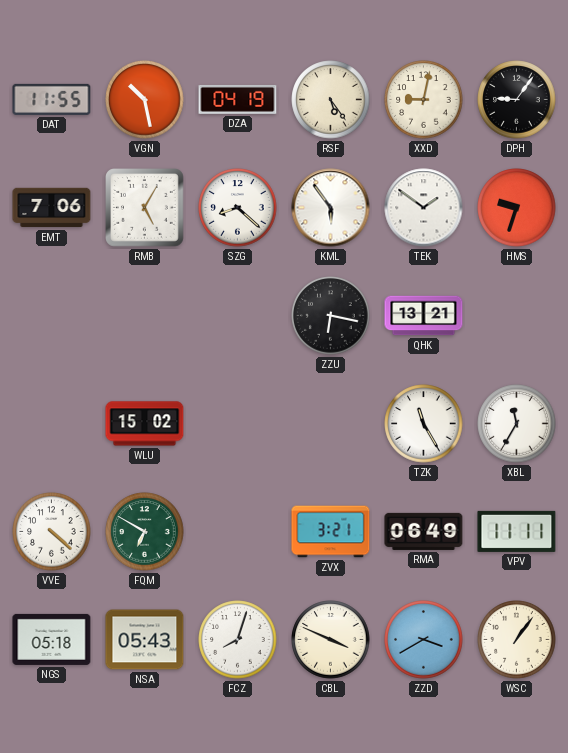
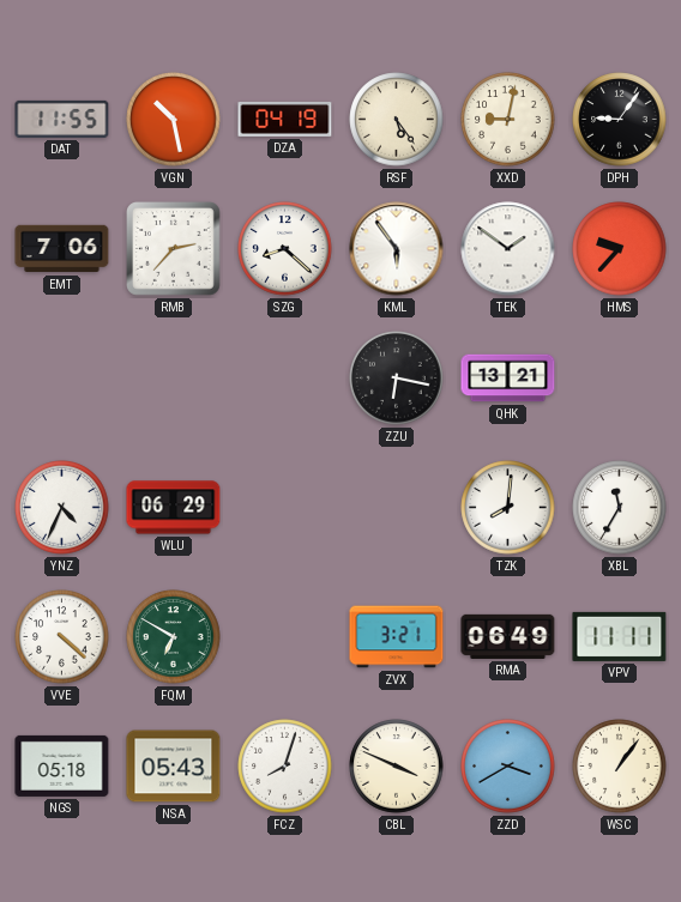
RMB: 5:05 -> 2:37
HMS: 9:33 -> 9:37
YNZ: none -> 4:34
WLU: 15:02 -> 06:29
TZK: 11:25 -> 8:01
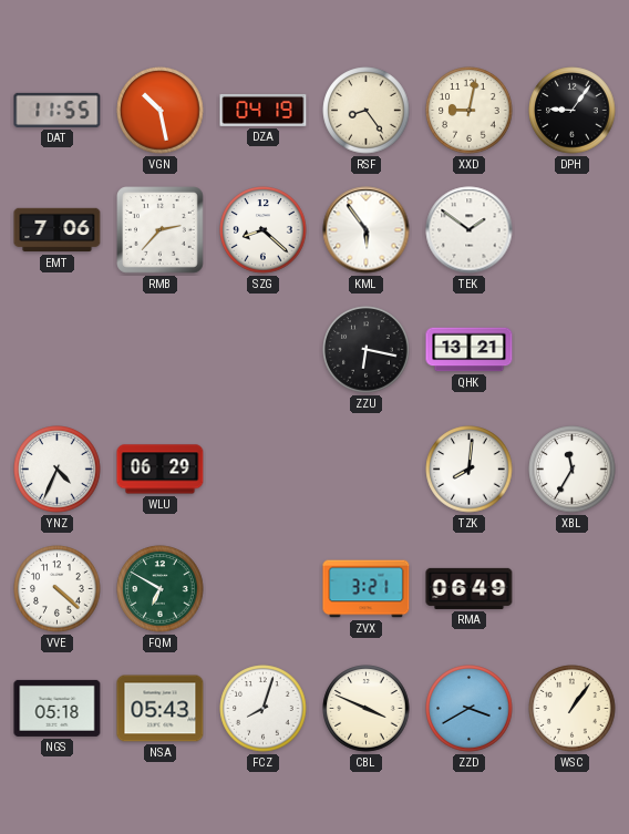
RSF: 5:24 -> 8:24
HMS: 9:37 -> none
VPV: 11:11 -> none
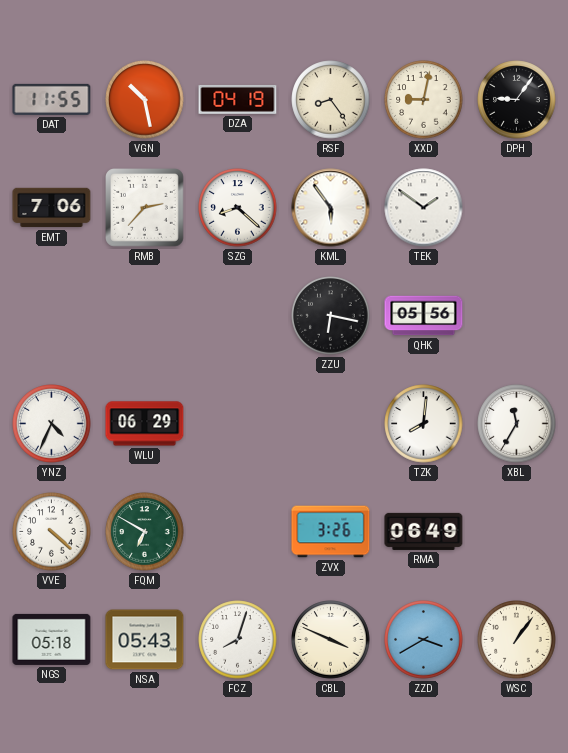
QHK: 13:21 -> 05:56
ZVX: 3:21 -> 3:26
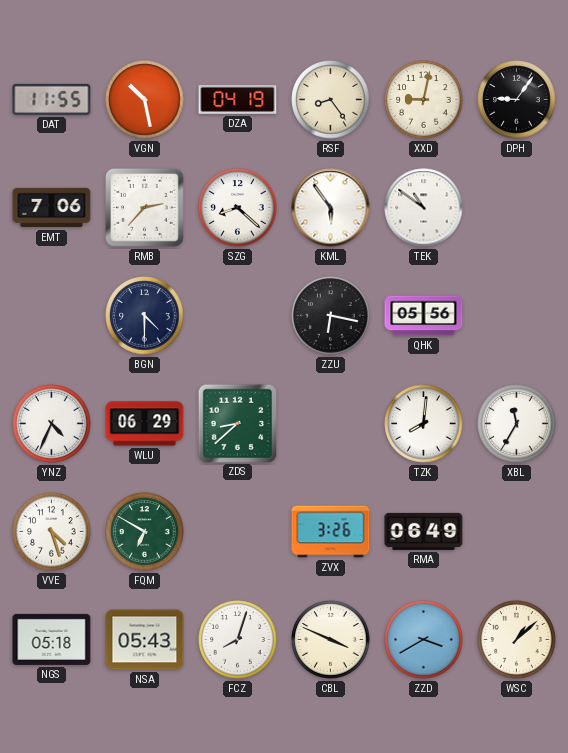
TEK: 1:51 -> 10:51
BGN: none -> 4:30
ZDS: none -> 8:38
VVE: 4:22 -> 4:27
WSC: 1:06 -> 1:08
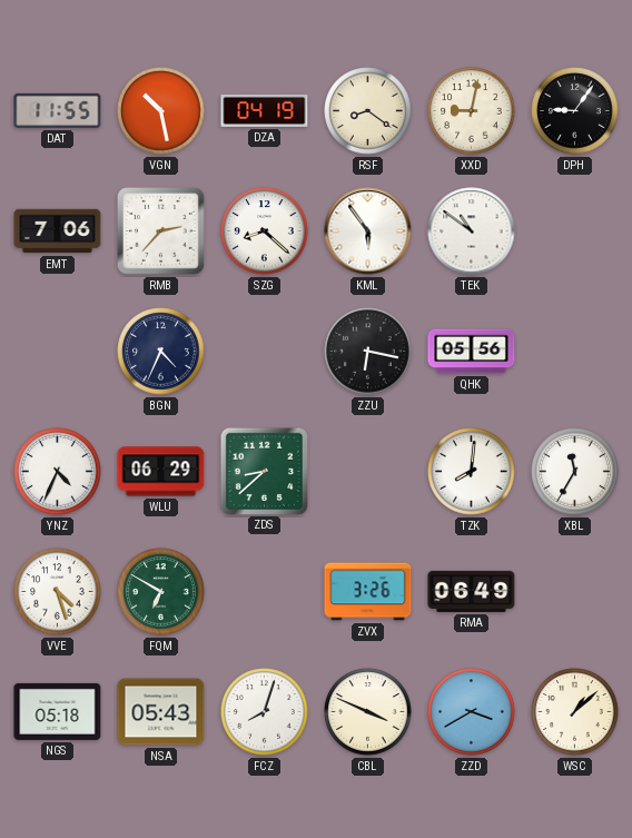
RSF: 8:24 -> 8:21
BGN: 4:30 -> 4:34
